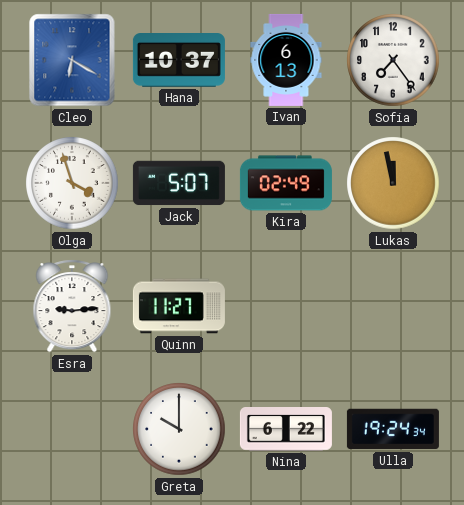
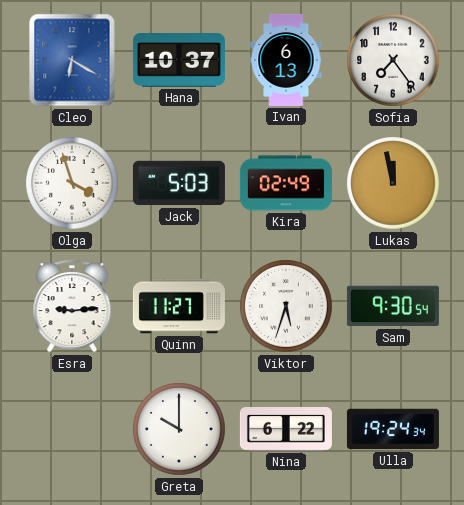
Jack: 5:07 -> 5:03
Viktor: none -> 5:33
Sam: none -> 9:30
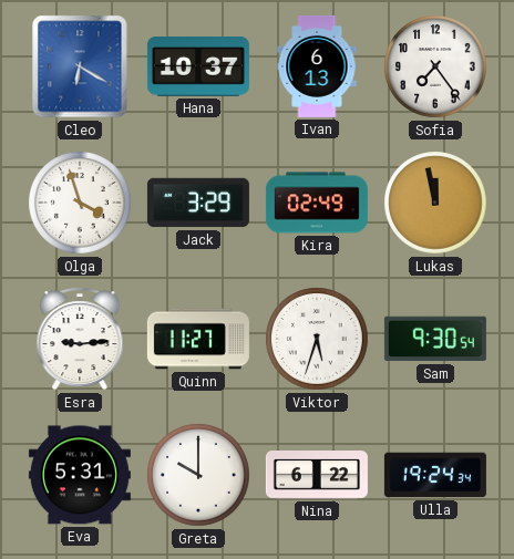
Jack: 5:03 -> 3:29
Eva: none -> 5:31
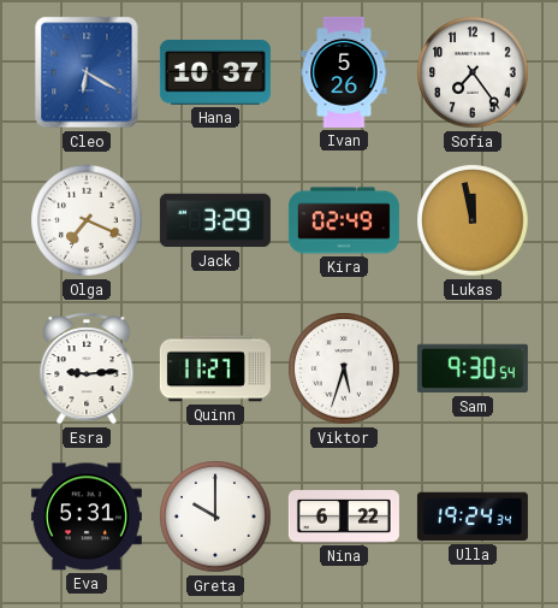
Ivan: 6:13 -> 5:26
Olga: 3:57 -> 7:19
